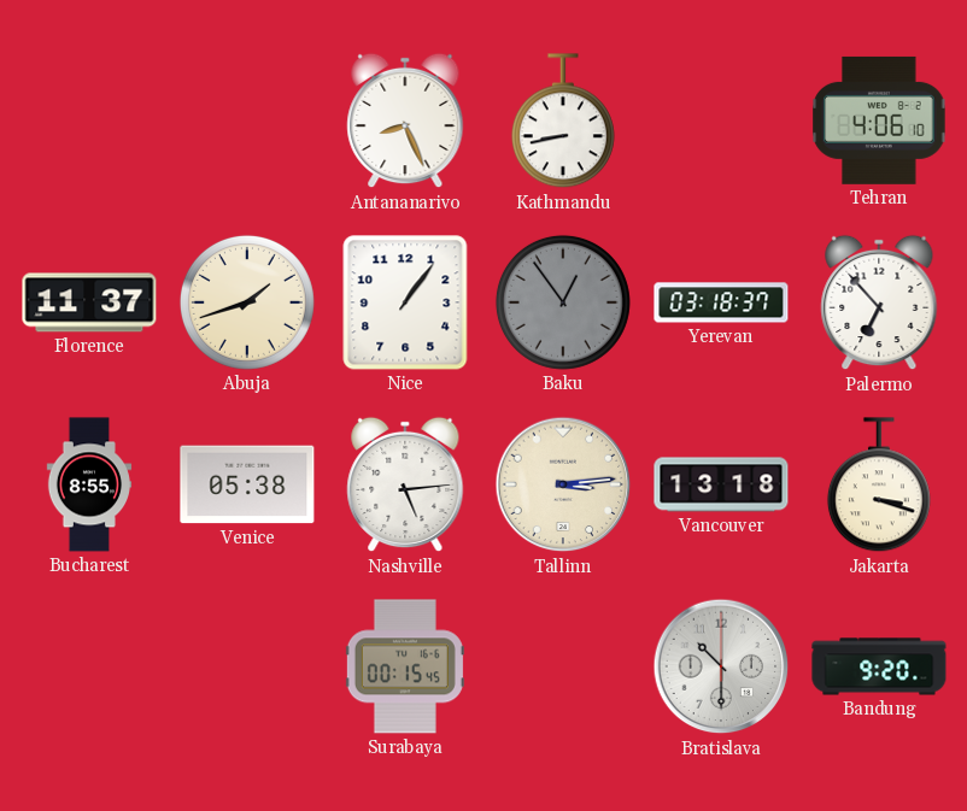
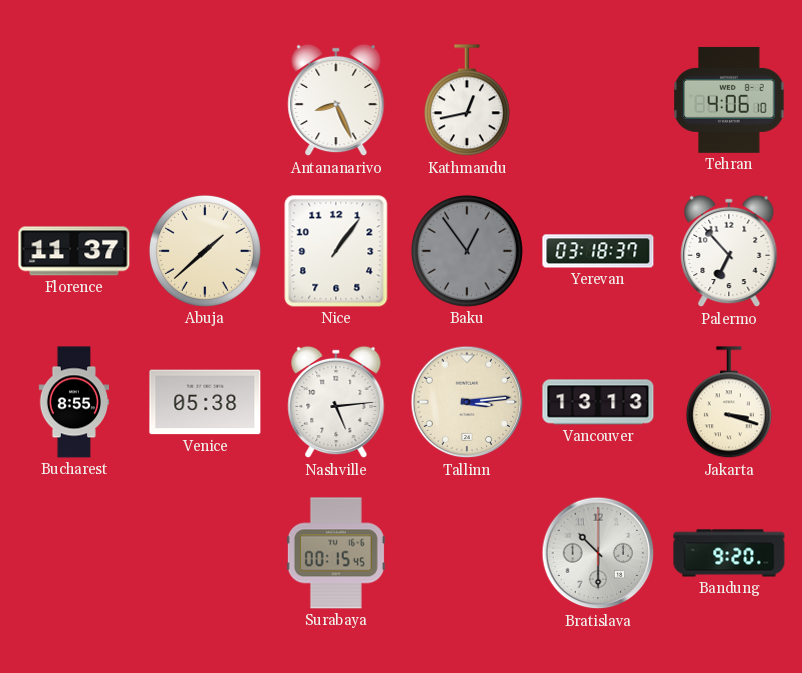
Kathmandu: 8:43 -> 12:43
Abuja: 1:42 -> 1:38
Vancouver: 13:18 -> 13:13
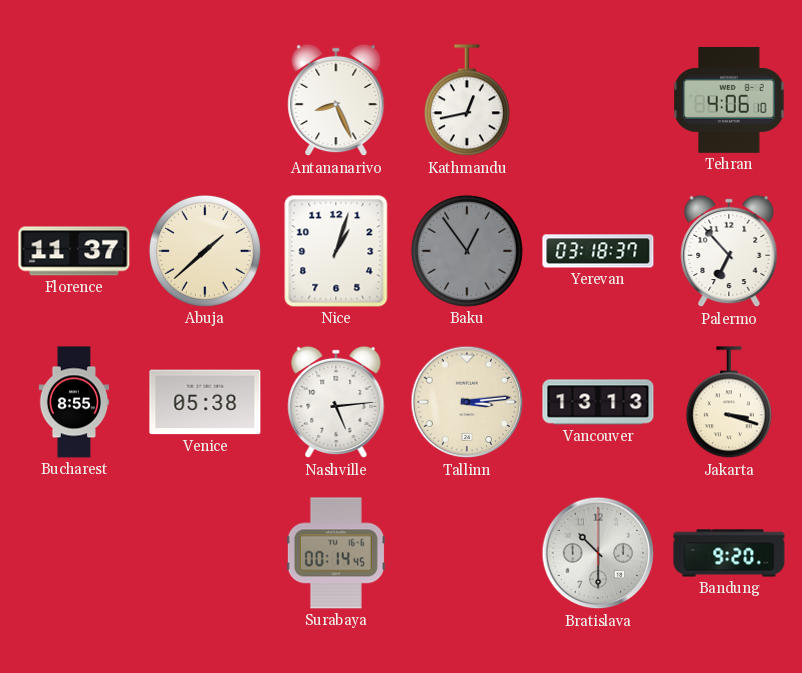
Nice: 1:06 -> 1:03
Surabaya: 00:15 -> 00:14
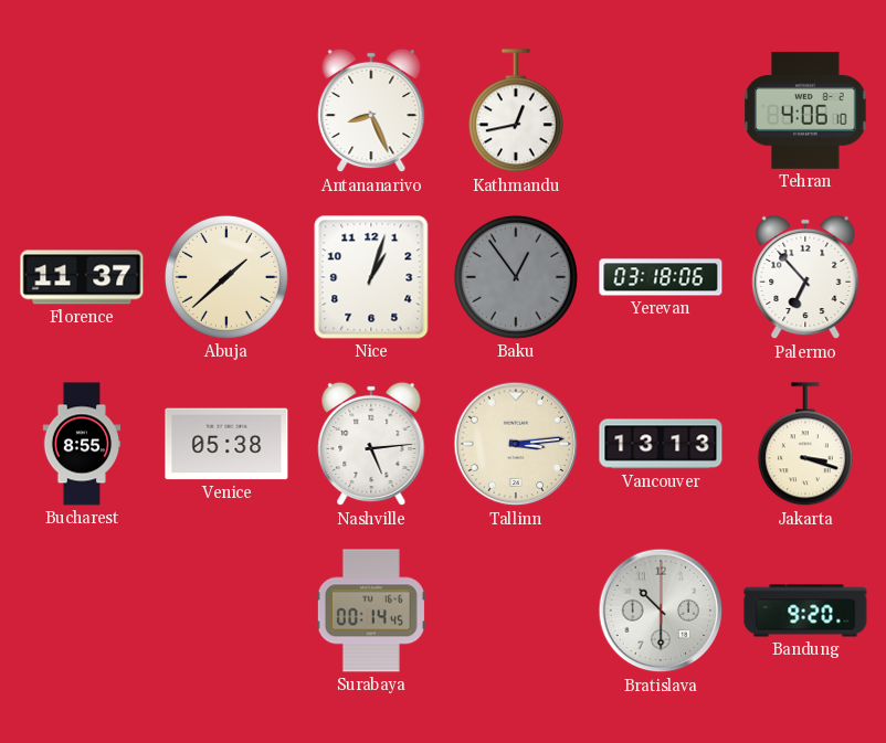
Yerevan: 03:18:37 -> 03:18:06
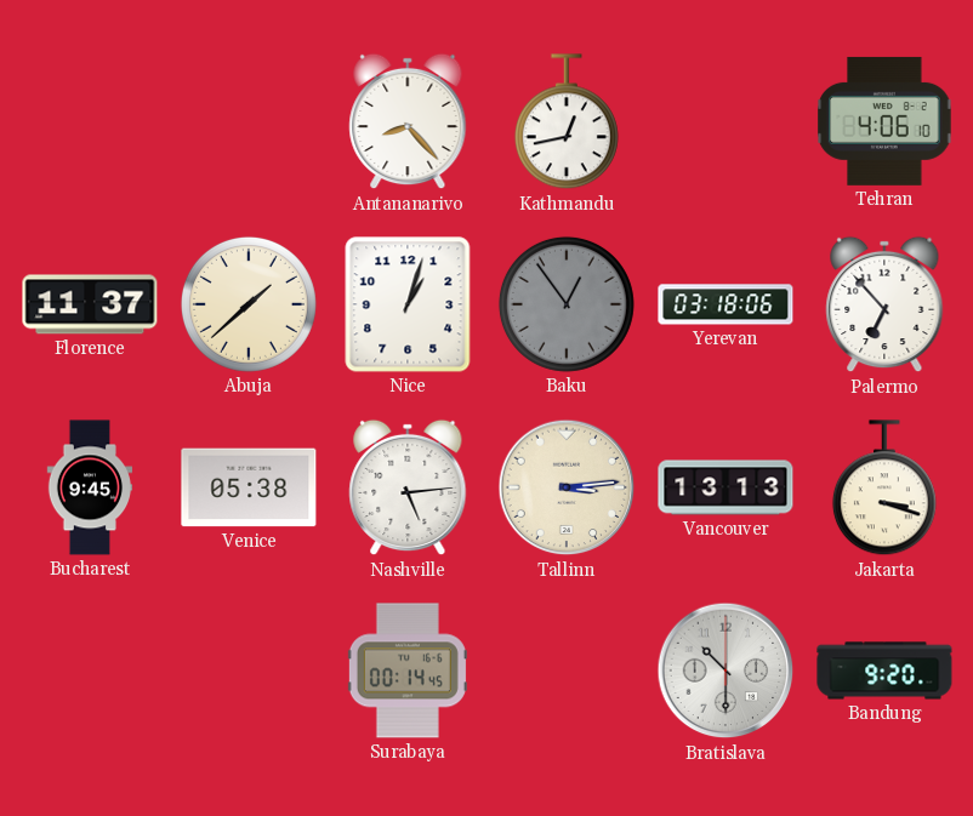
Antananarivo: 8:26 -> 8:23
Bucharest: 8:55 -> 9:45
